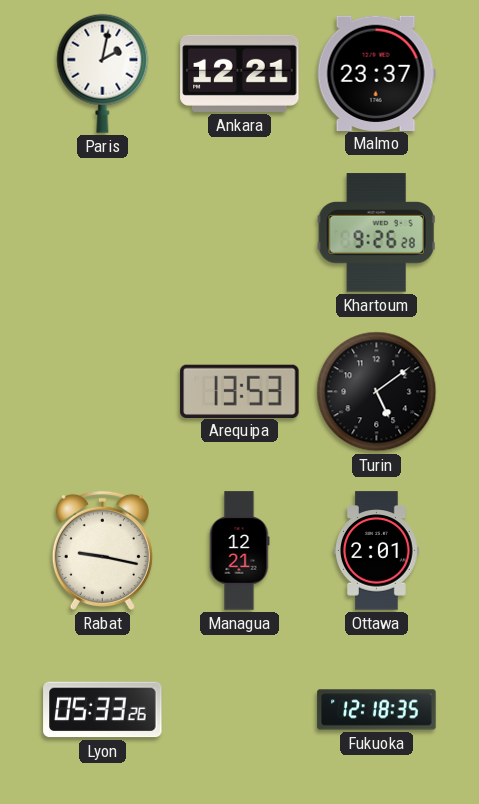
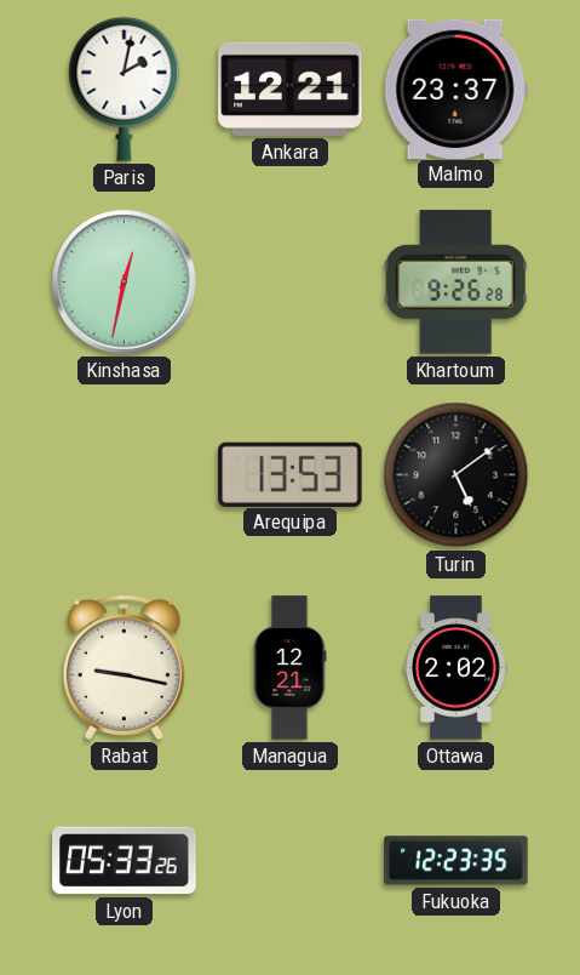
Kinshasa: none -> 12:32
Ottawa: 2:01 -> 2:02
Fukuoka: 12:18 -> 12:23
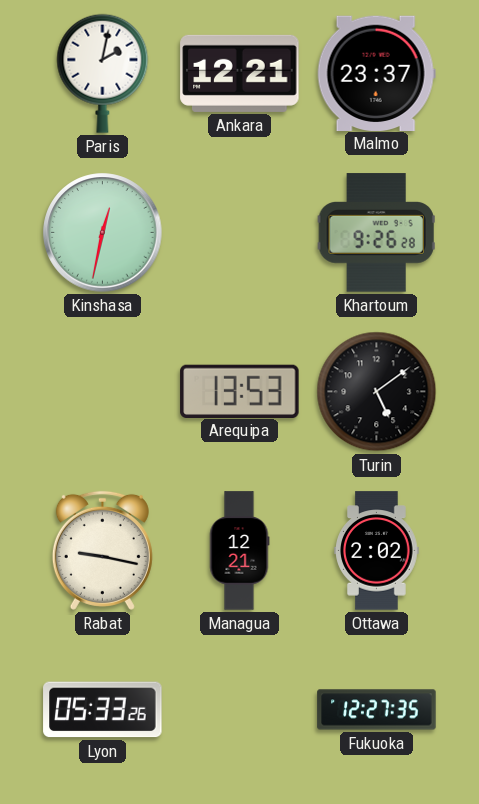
Fukuoka: 12:23 -> 12:27
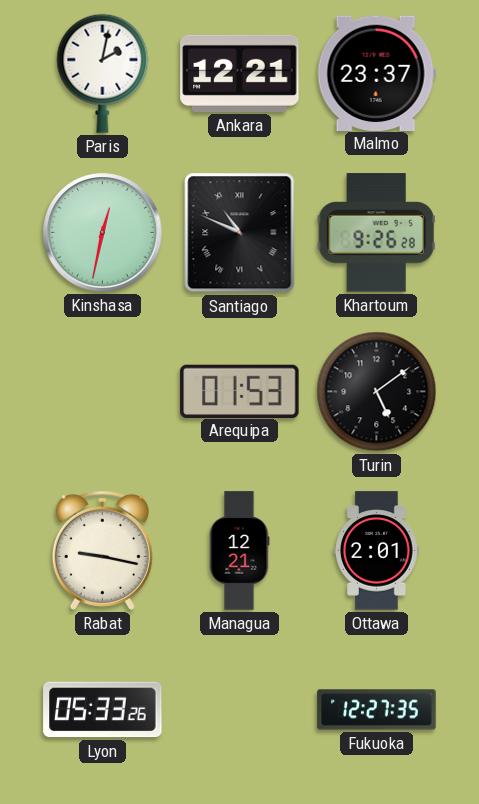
Santiago: none -> 10:49
Arequipa: 13:53 -> 01:53
Ottawa: 2:02 -> 2:01
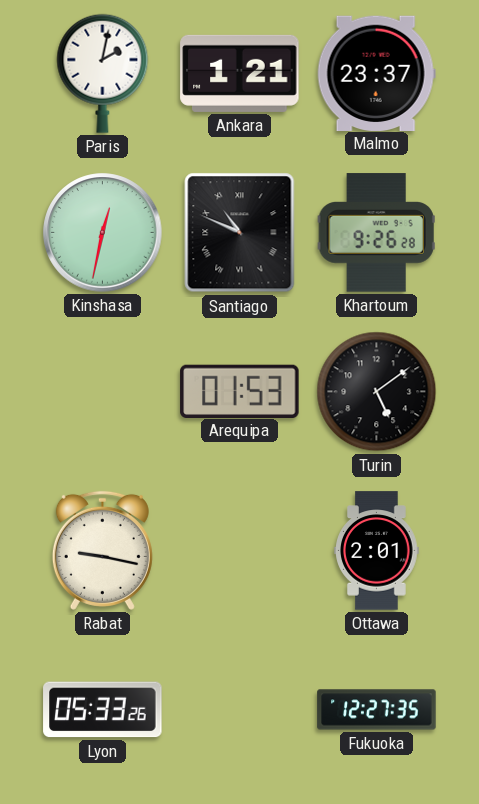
Ankara: 12:21 -> 1:21
Managua: 12:21 -> none
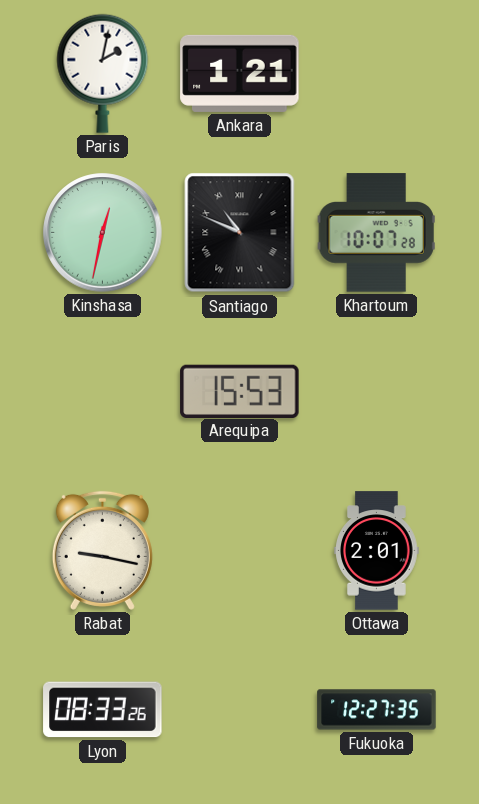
Malmo: 23:37 -> none
Khartoum: 9:26 -> 10:07
Arequipa: 01:53 -> 15:53
Turin: 5:09 -> none
Lyon: 05:33 -> 08:33
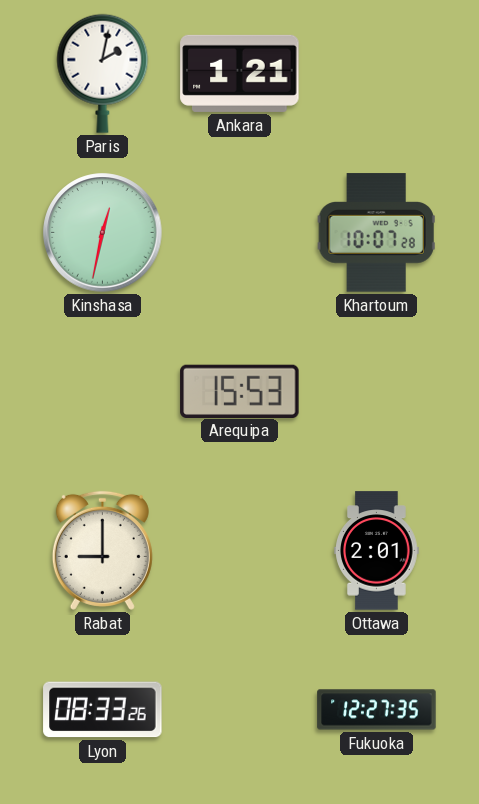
Santiago: 10:49 -> none
Rabat: 9:17 -> 9:00
